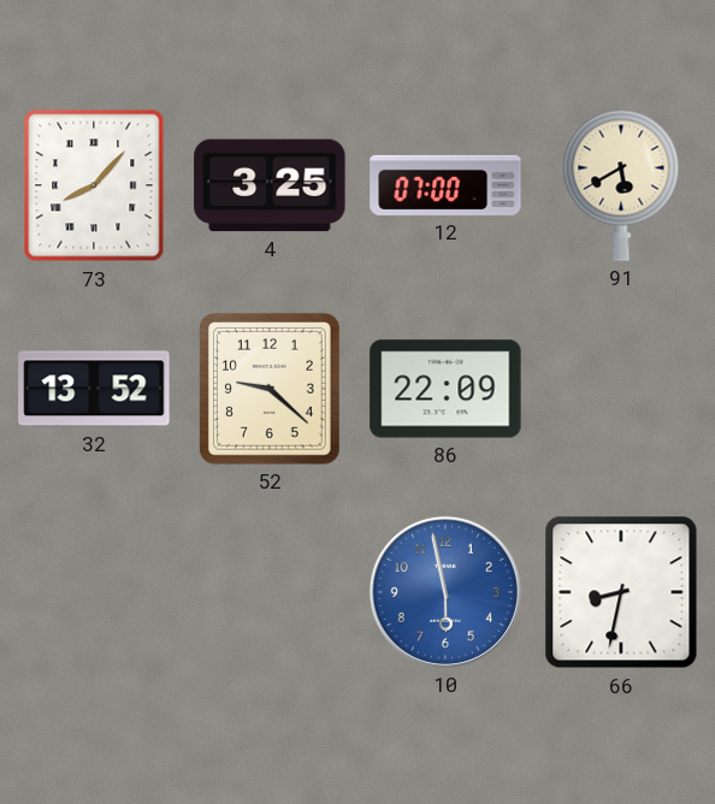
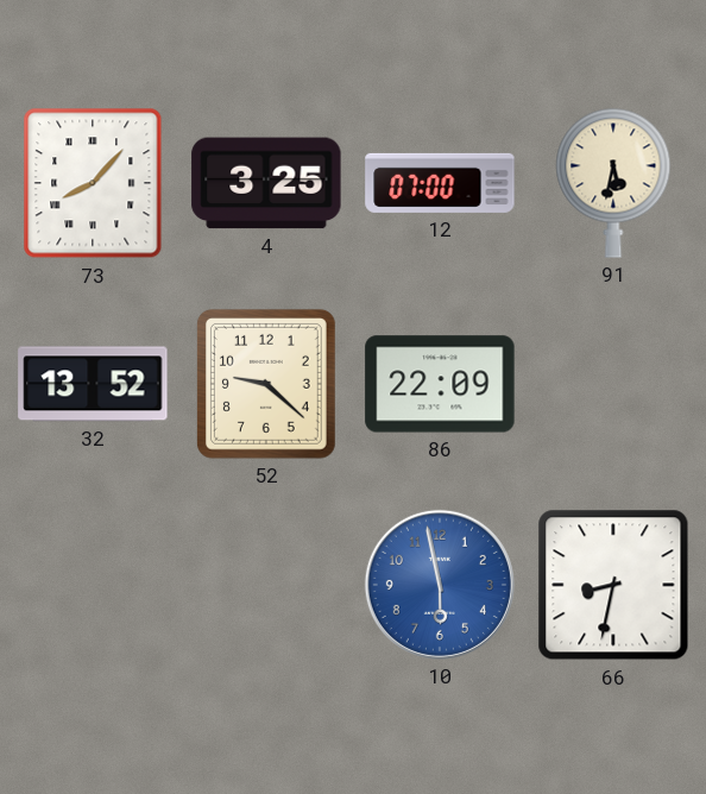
91: 5:40 -> 5:32
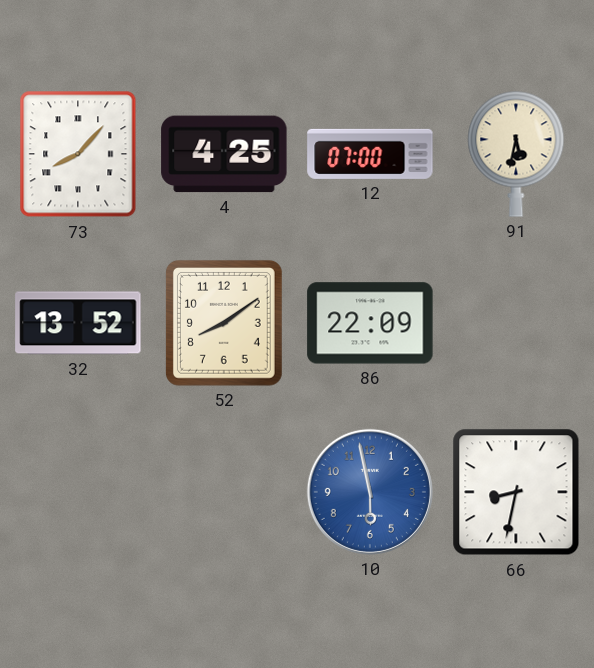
4: 3:25 -> 4:25
52: 9:22 -> 8:09
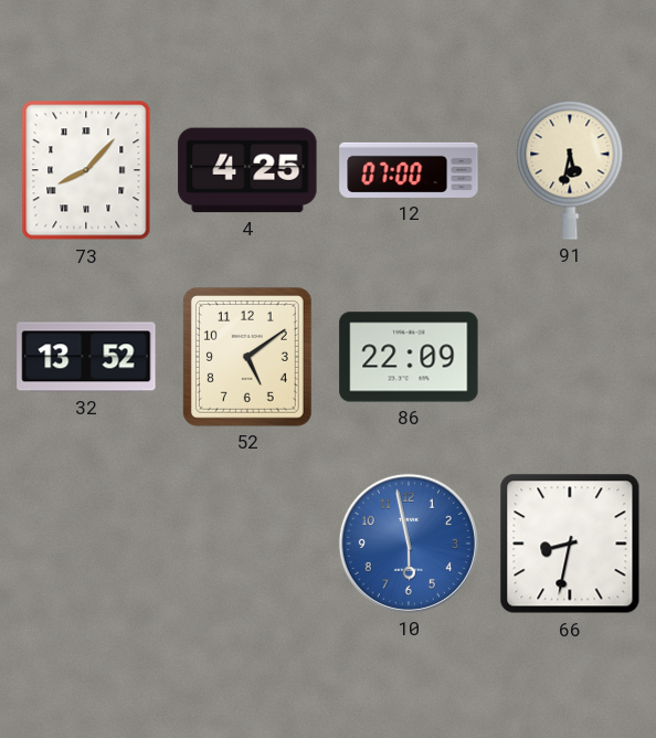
52: 8:09 -> 5:09
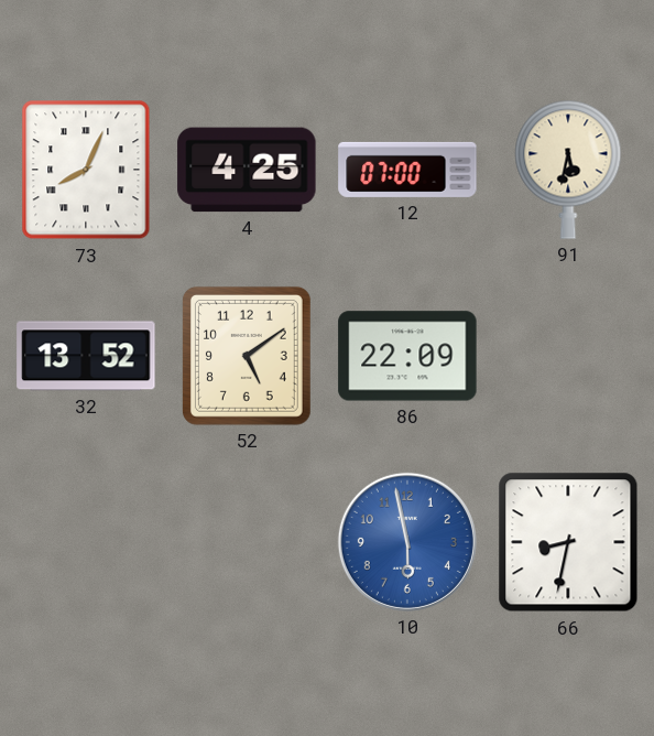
73: 8:07 -> 8:04
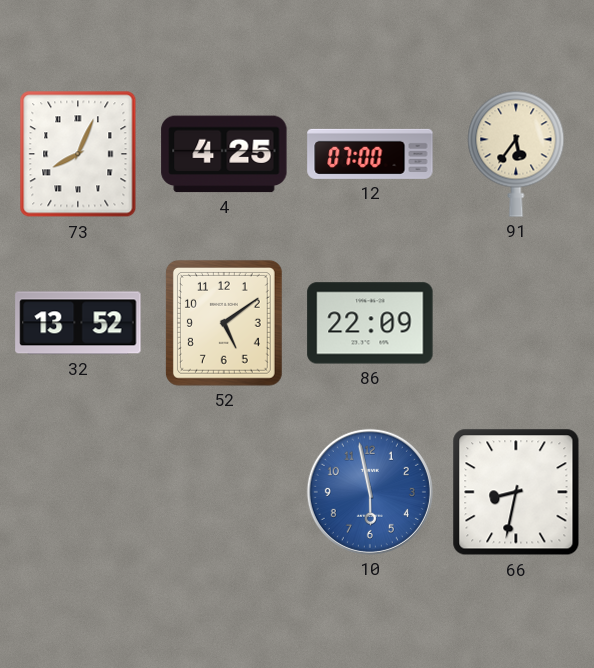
91: 5:32 -> 5:36
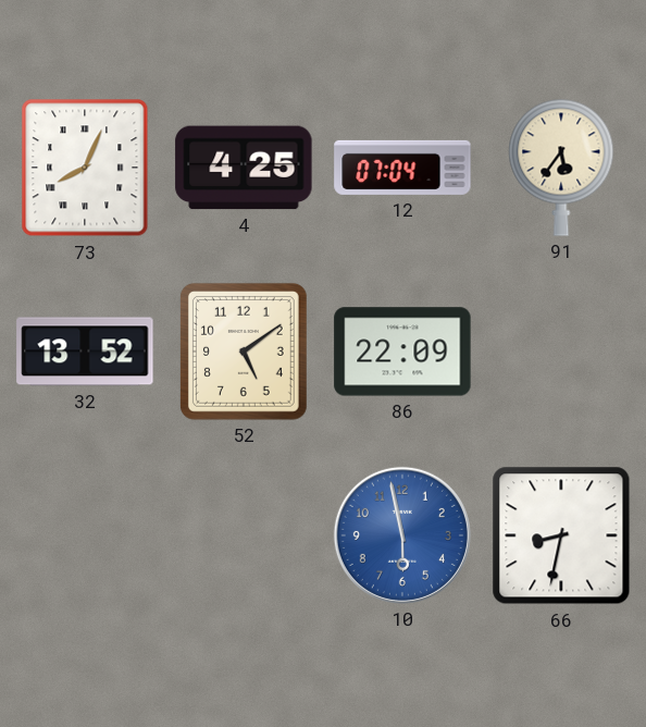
12: 07:00 -> 07:04
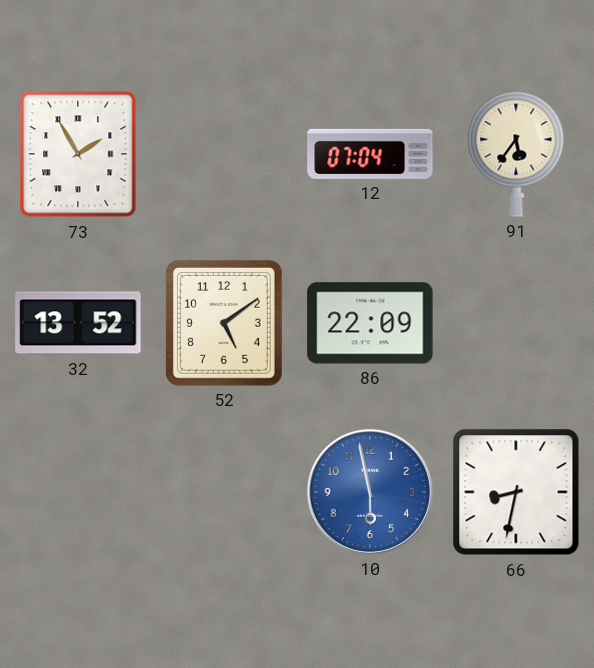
73: 8:04 -> 1:55
4: 4:25 -> none
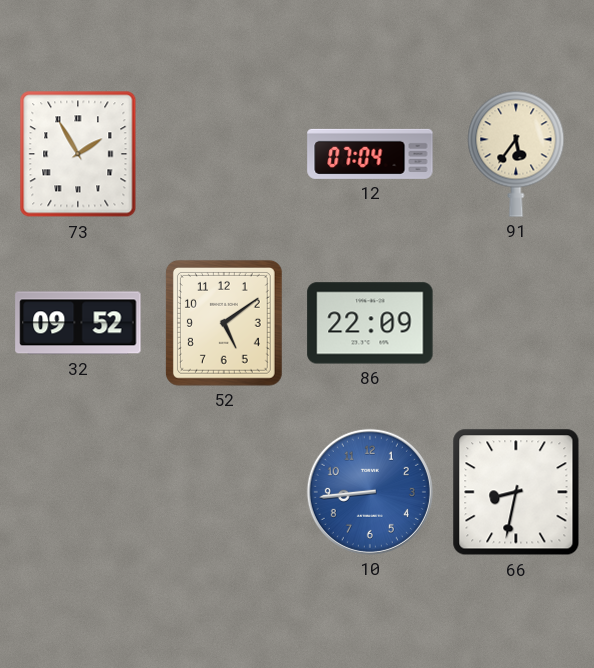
32: 13:52 -> 09:52
10: 5:58 -> 8:44
